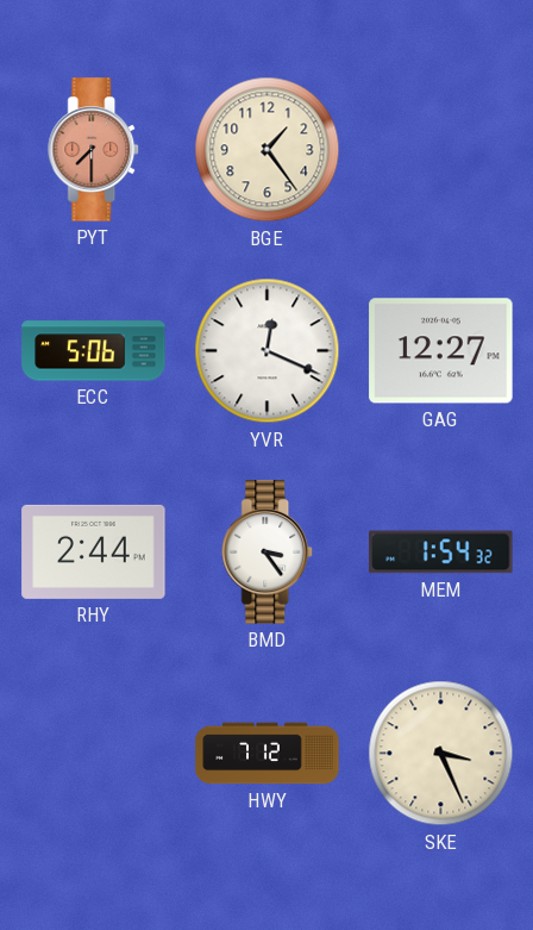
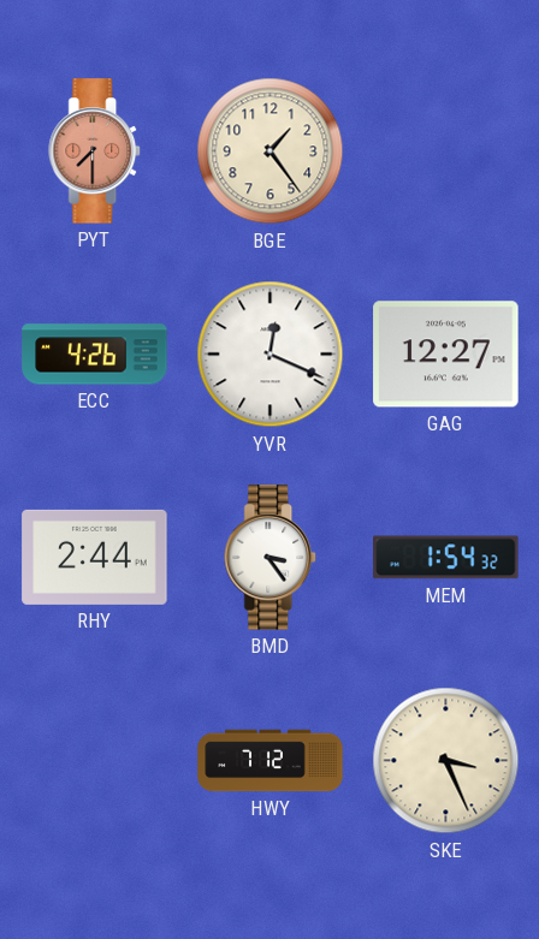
ECC: 5:06 -> 4:26
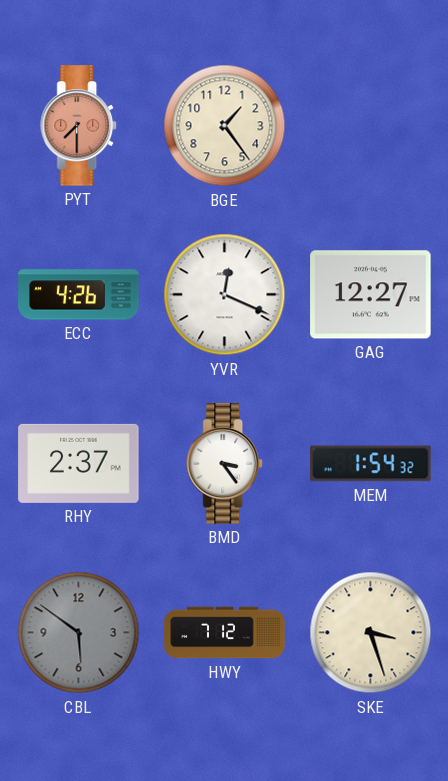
RHY: 2:44 -> 2:37
CBL: none -> 5:51
SKE: 3:26 -> 3:27
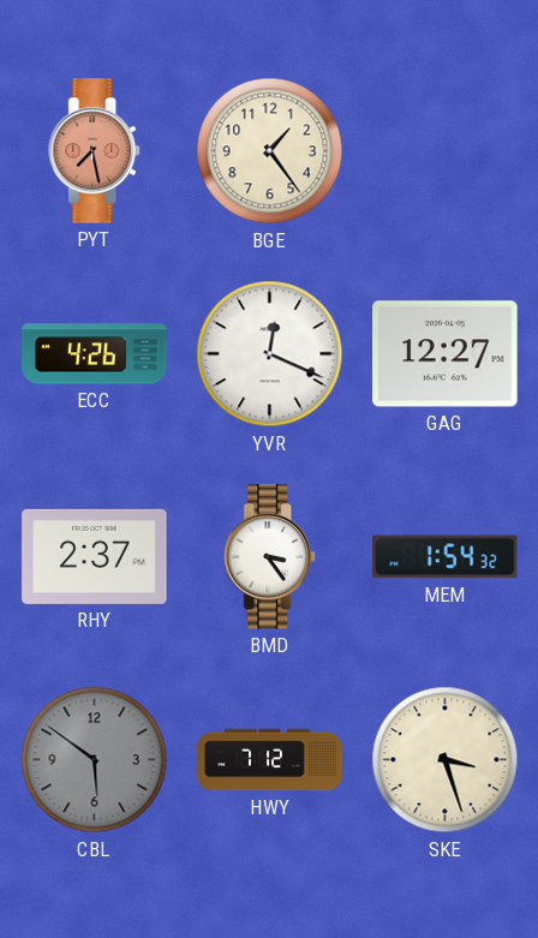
PYT: 7:30 -> 7:28
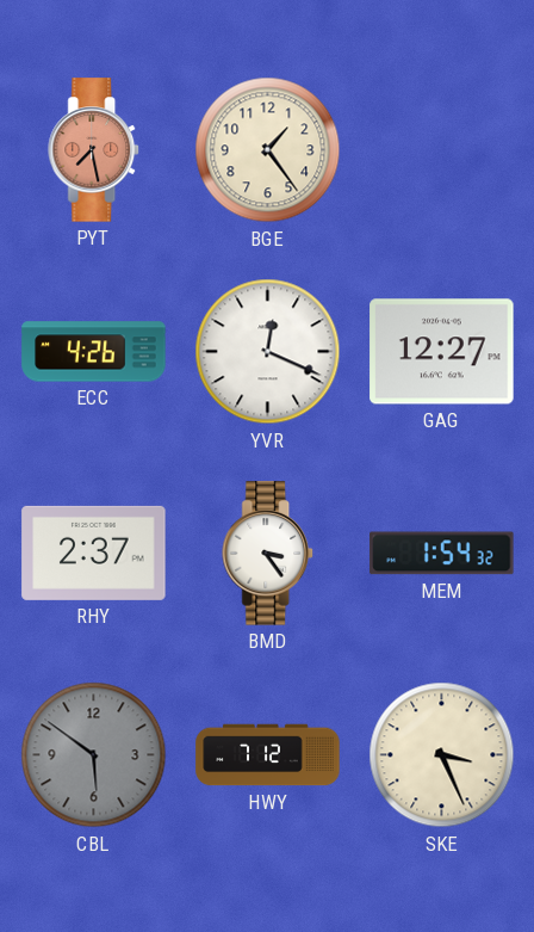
SKE: 3:27 -> 3:26
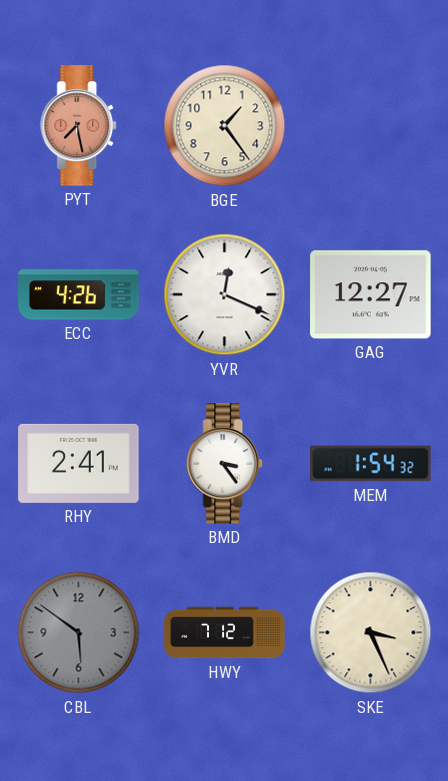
RHY: 2:37 -> 2:41
